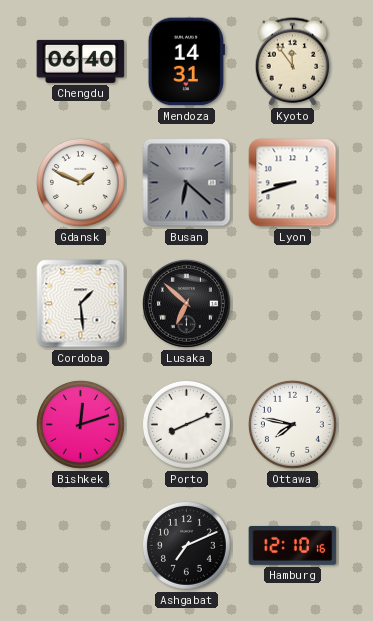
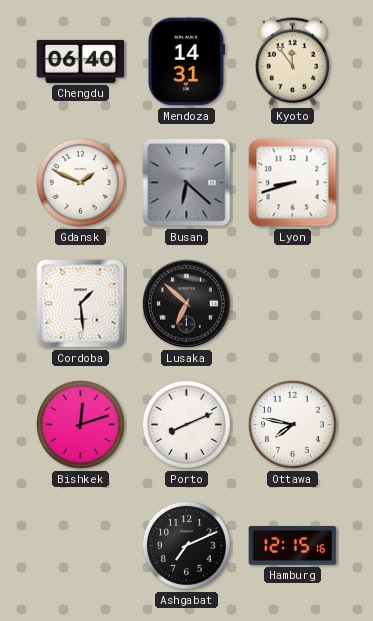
Hamburg: 12:10 -> 12:15
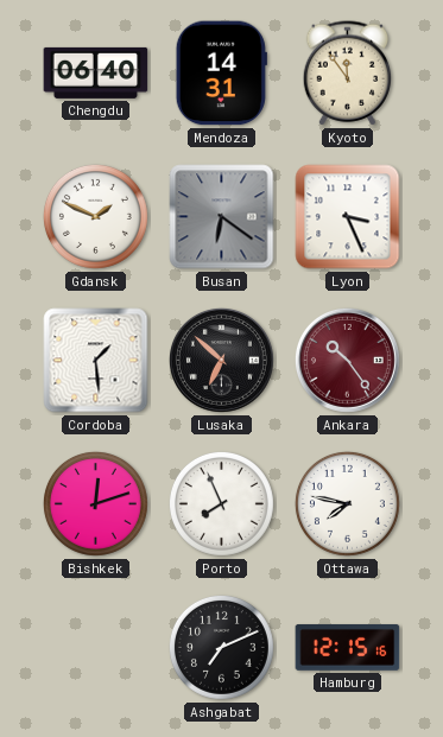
Busan: 6:22 -> 6:21
Lyon: 8:42 -> 3:26
Ankara: none -> 10:24
Porto: 8:11 -> 7:56
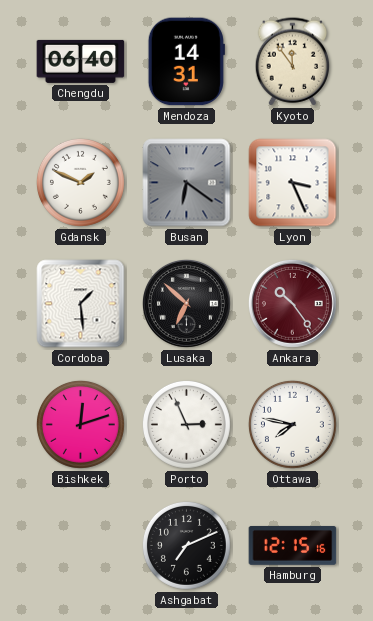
Porto: 7:56 -> 2:56
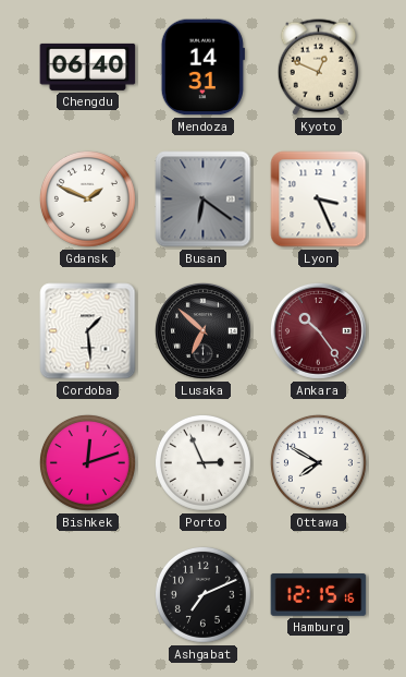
Kyoto: 11:54 -> 12:49
Ottawa: 7:47 -> 7:50
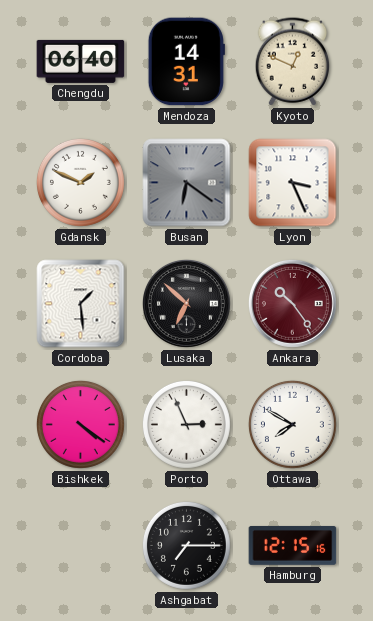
Bishkek: 12:12 -> 4:21
Ashgabat: 7:11 -> 7:15
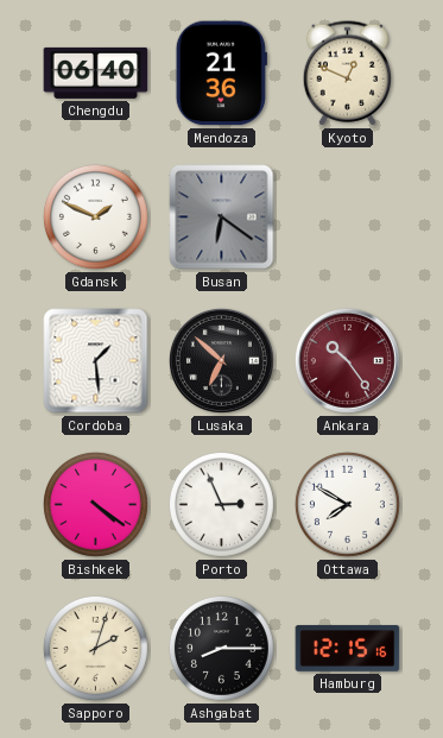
Mendoza: 14:31 -> 21:36
Lyon: 3:26 -> none
Sapporo: none -> 2:03
Ashgabat: 7:15 -> 8:15
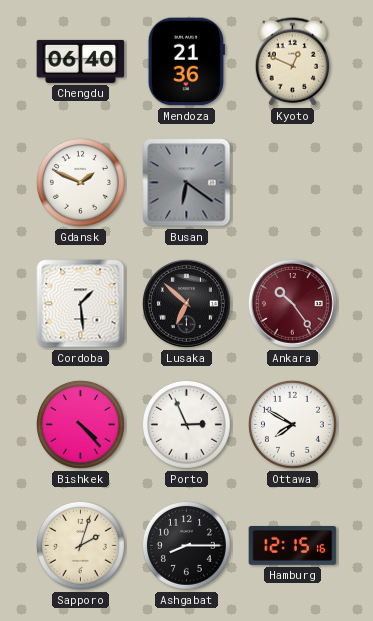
Bishkek: 4:21 -> 4:23
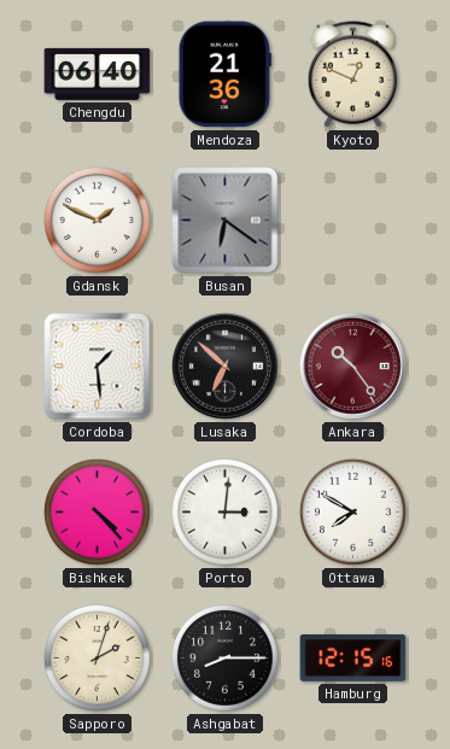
Porto: 2:56 -> 3:01
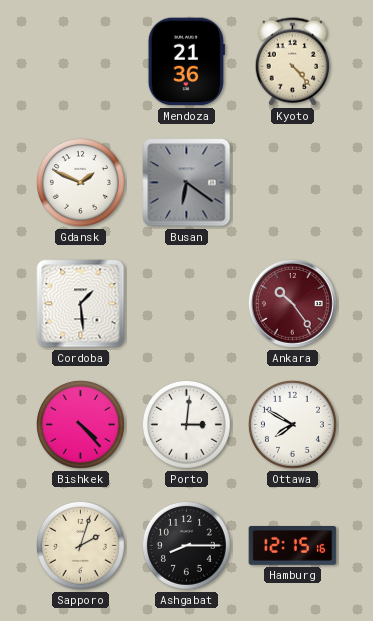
Chengdu: 06:40 -> none
Kyoto: 12:49 -> 4:23
Lusaka: 6:52 -> none
